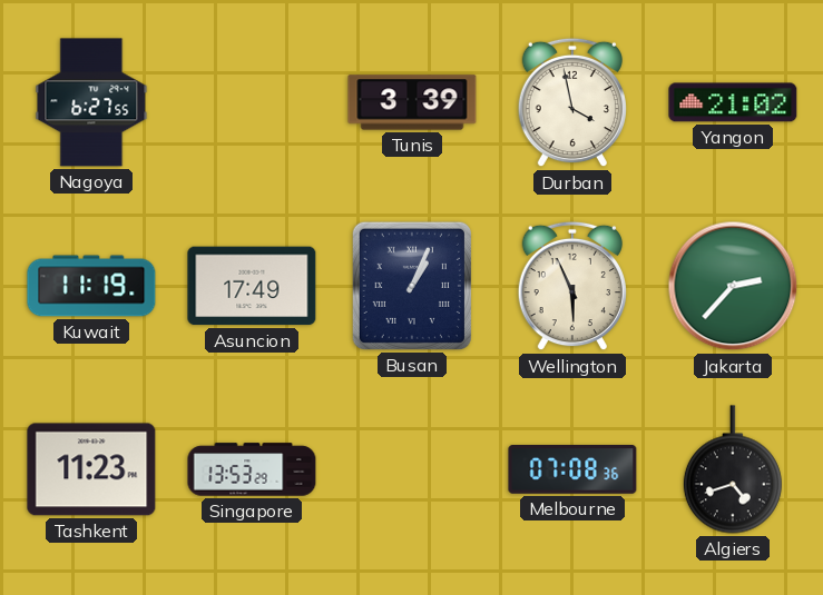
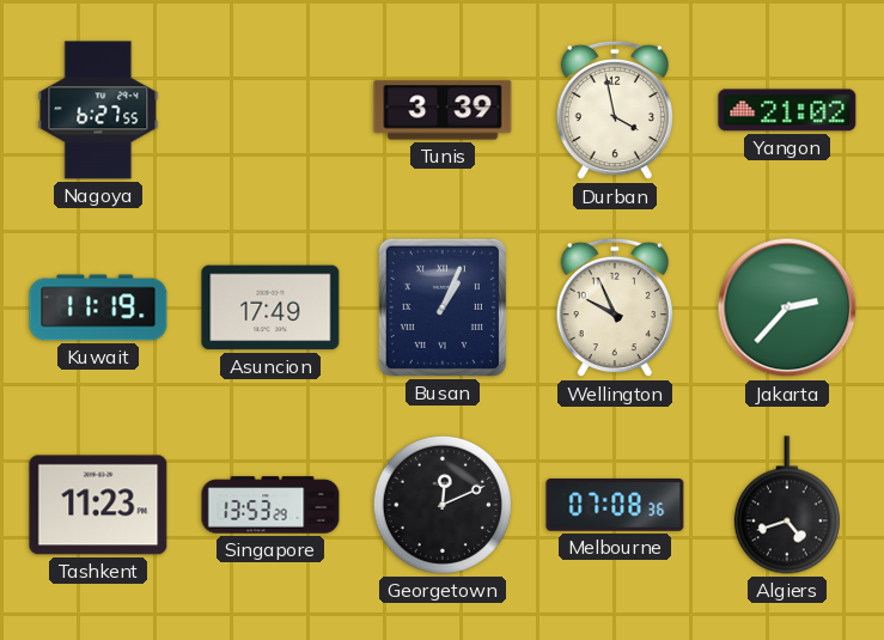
Wellington: 5:56 -> 9:56
Georgetown: none -> 12:11
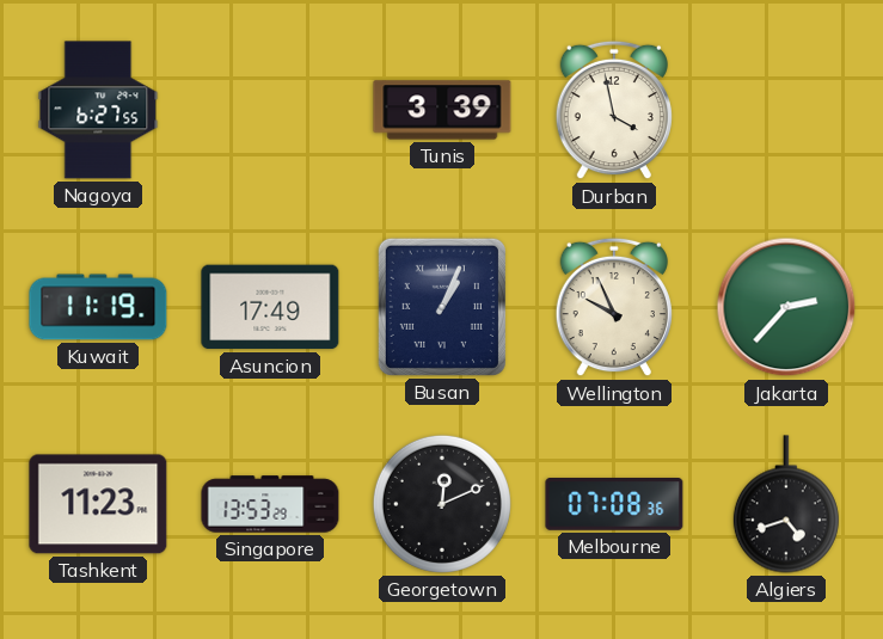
Yangon: 21:02 -> none
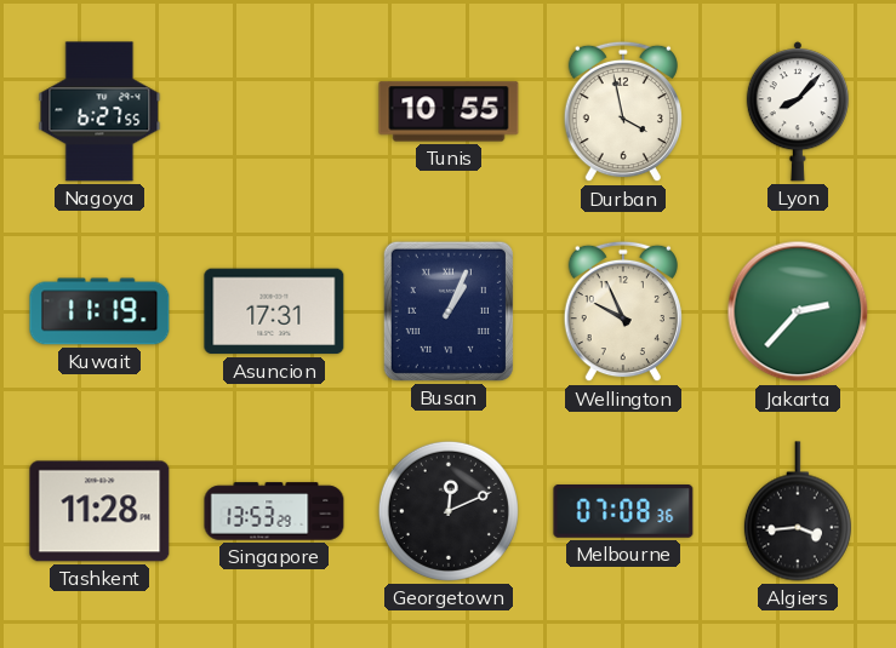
Tunis: 3:39 -> 10:55
Lyon: none -> 8:07
Asuncion: 17:49 -> 17:31
Tashkent: 11:23 -> 11:28
Algiers: 4:42 -> 3:44
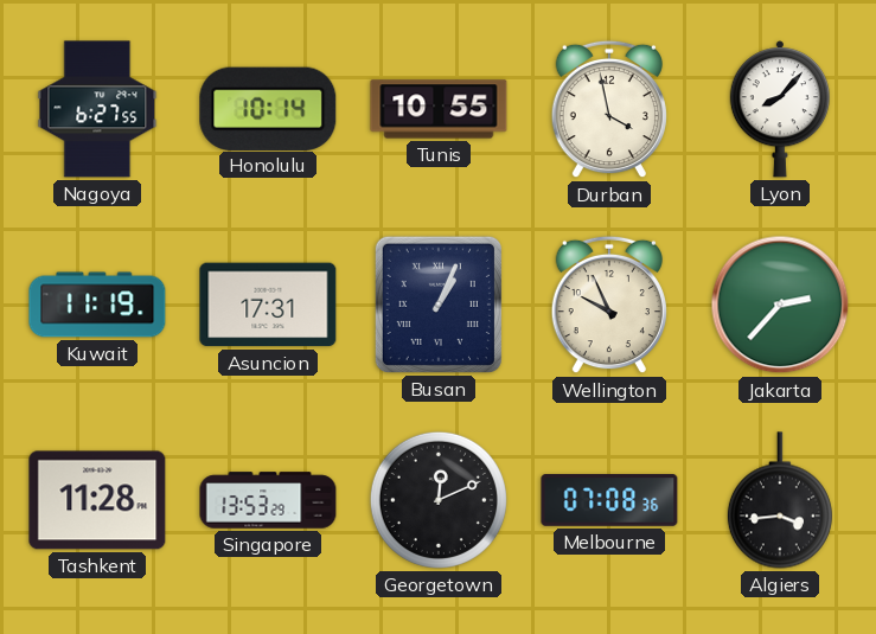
Honolulu: none -> 10:14
